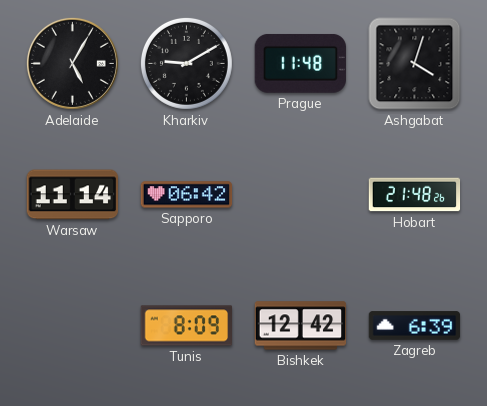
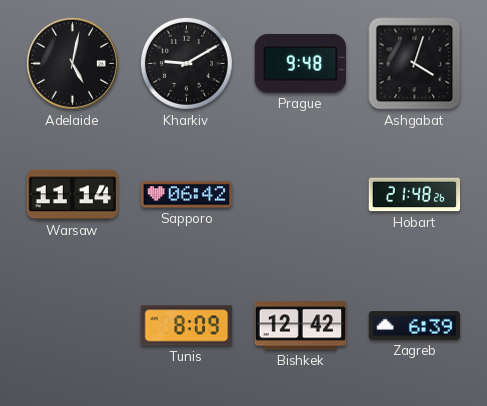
Adelaide: 5:05 -> 5:02
Prague: 11:48 -> 9:48
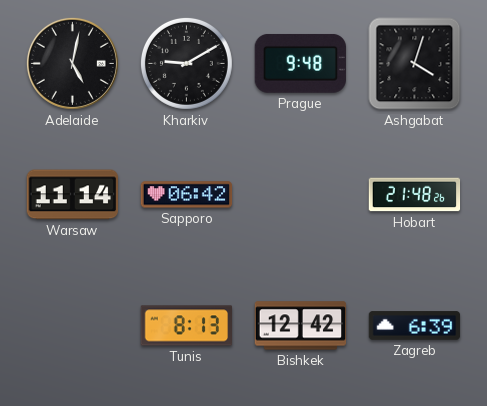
Tunis: 8:09 -> 8:13
